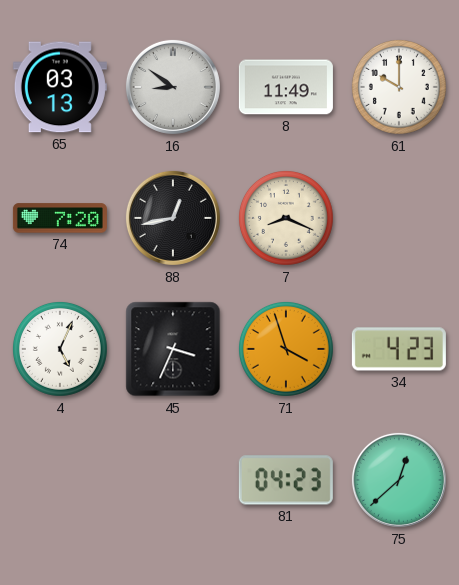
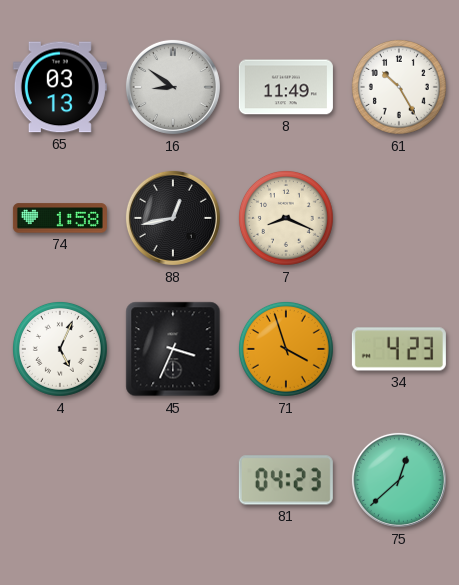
61: 10:00 -> 10:25
74: 7:20 -> 1:58
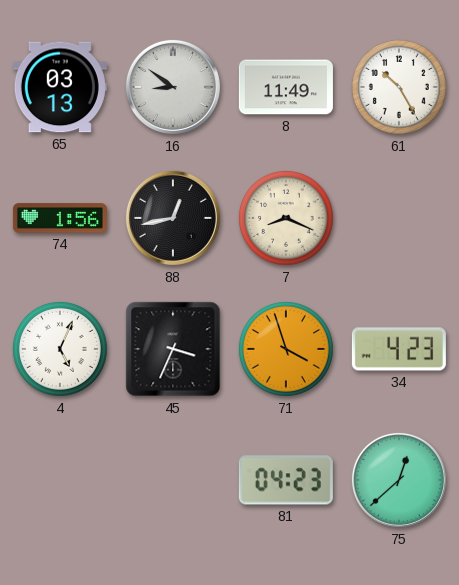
74: 1:58 -> 1:56
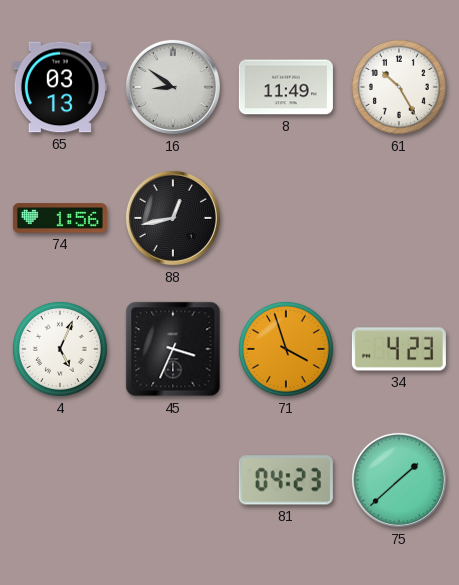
7: 8:19 -> none
75: 12:38 -> 1:38
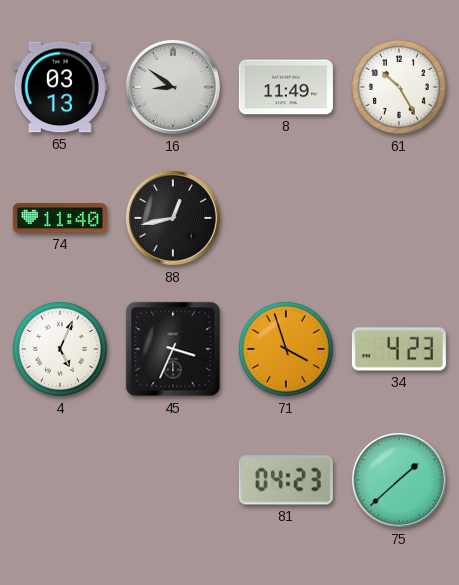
74: 1:56 -> 11:40
